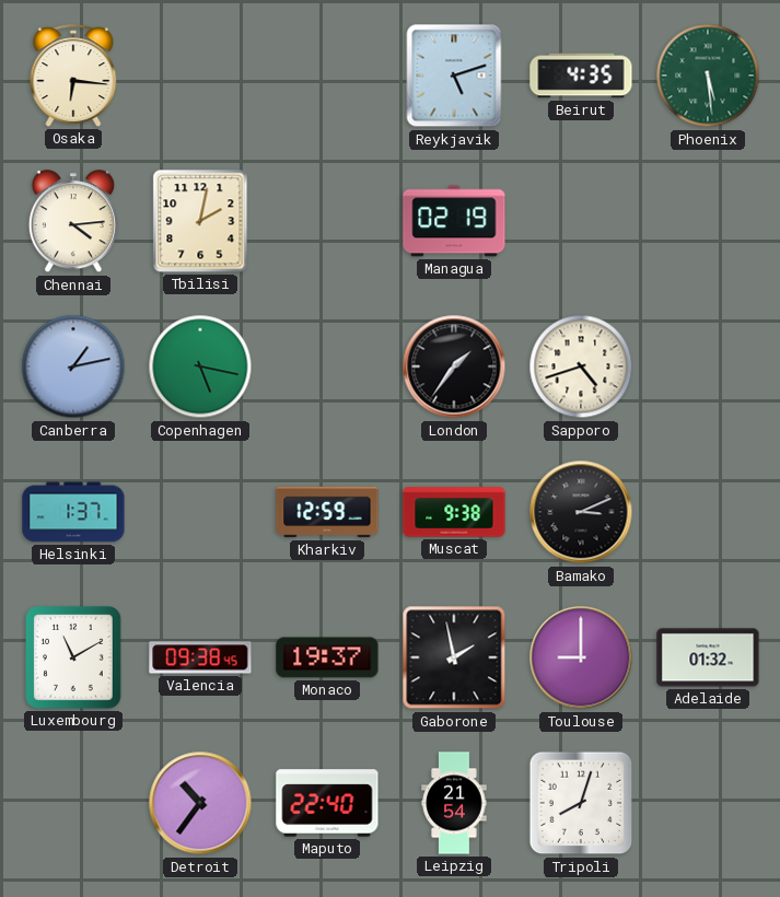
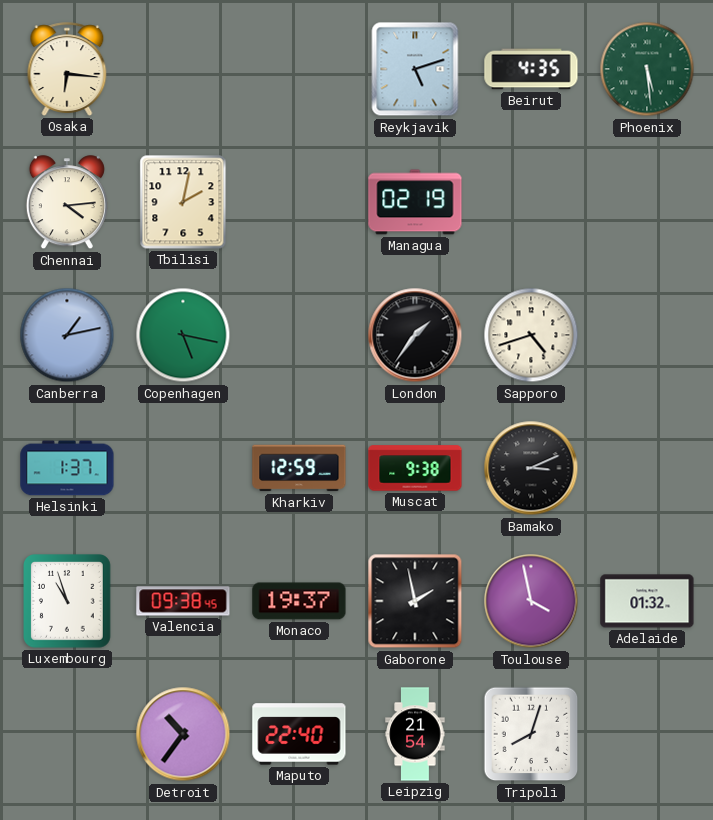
Luxembourg: 11:10 -> 10:57
Toulouse: 9:00 -> 3:58
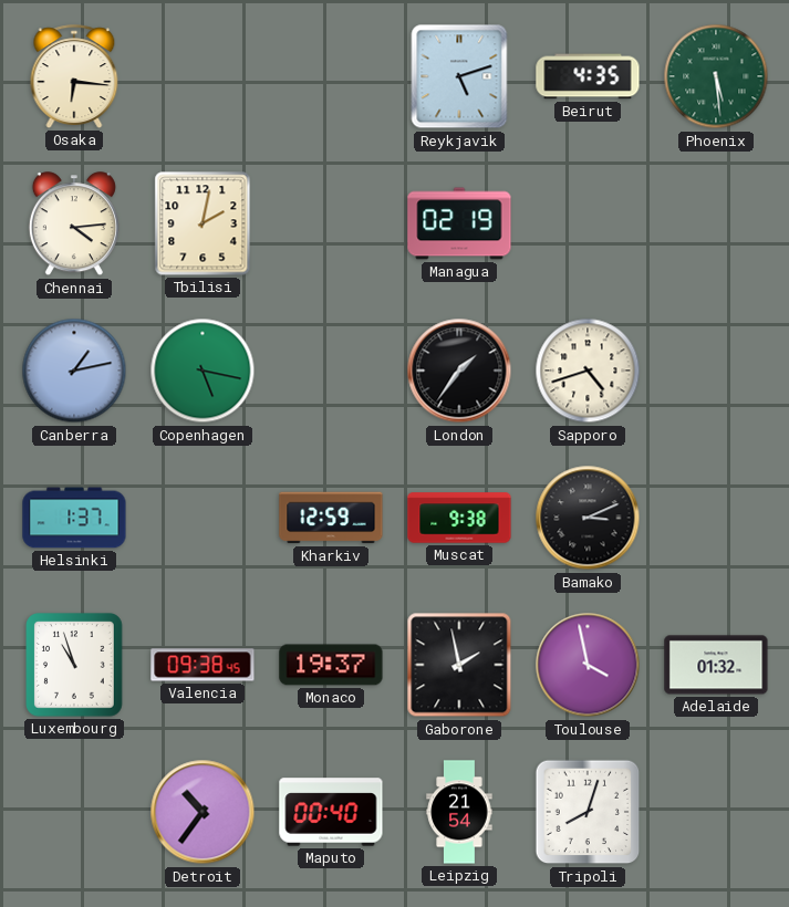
Maputo: 22:40 -> 00:40
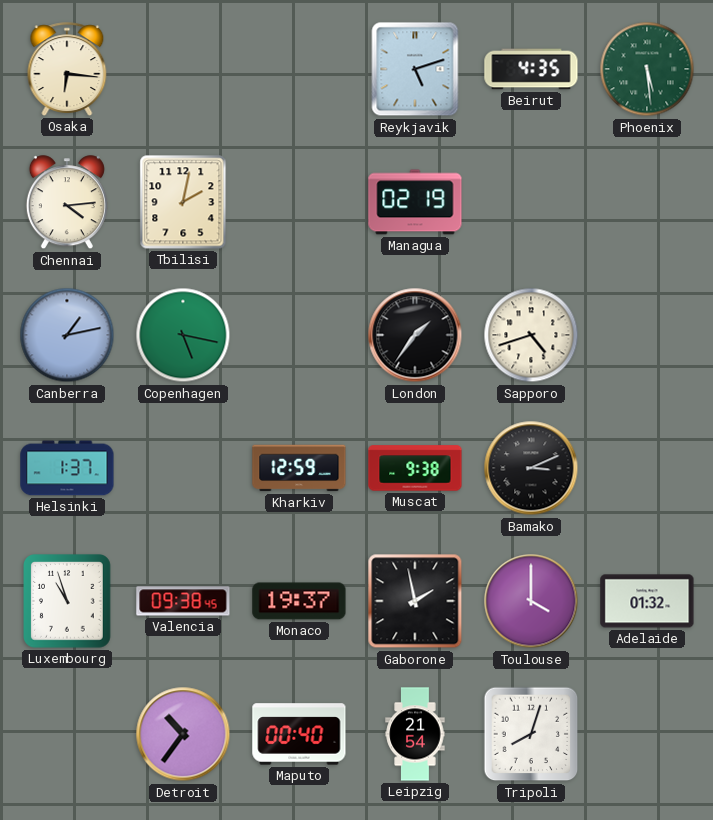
Toulouse: 3:58 -> 4:00
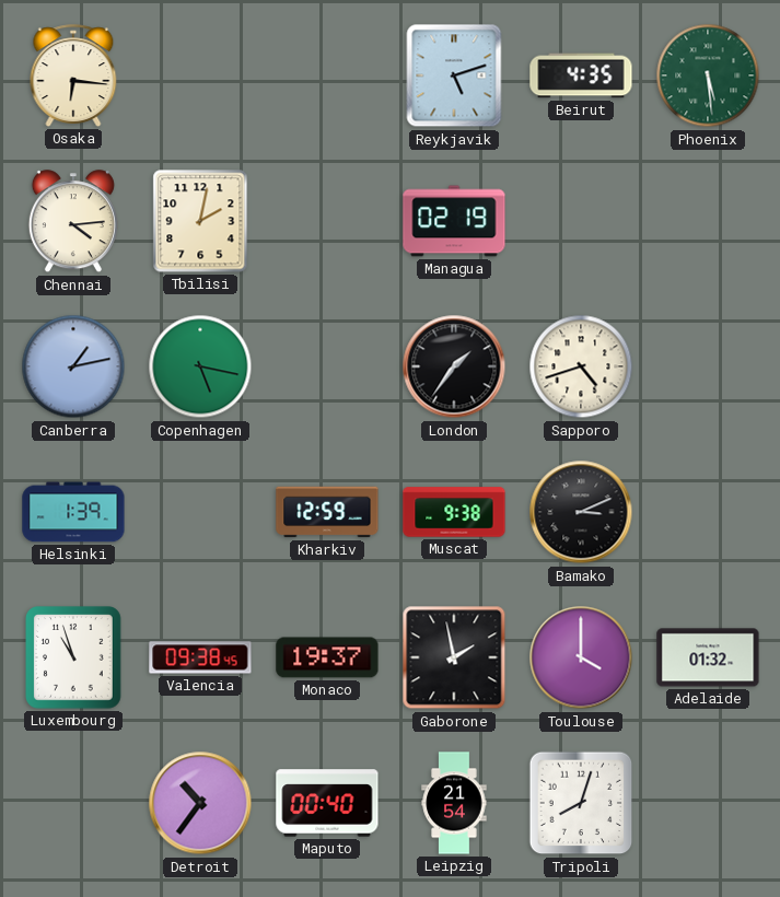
Helsinki: 1:37 -> 1:39
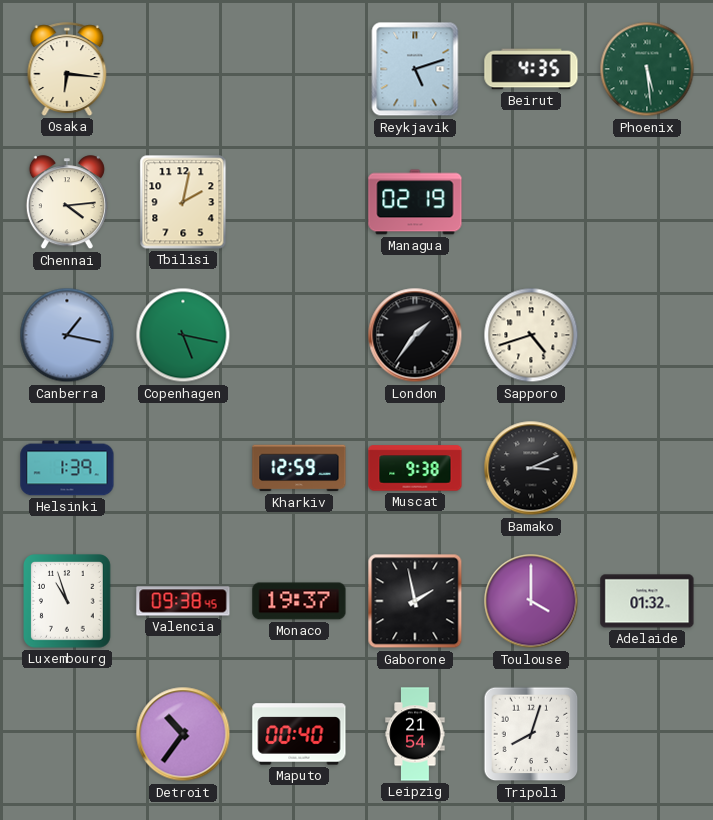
Canberra: 1:13 -> 1:17
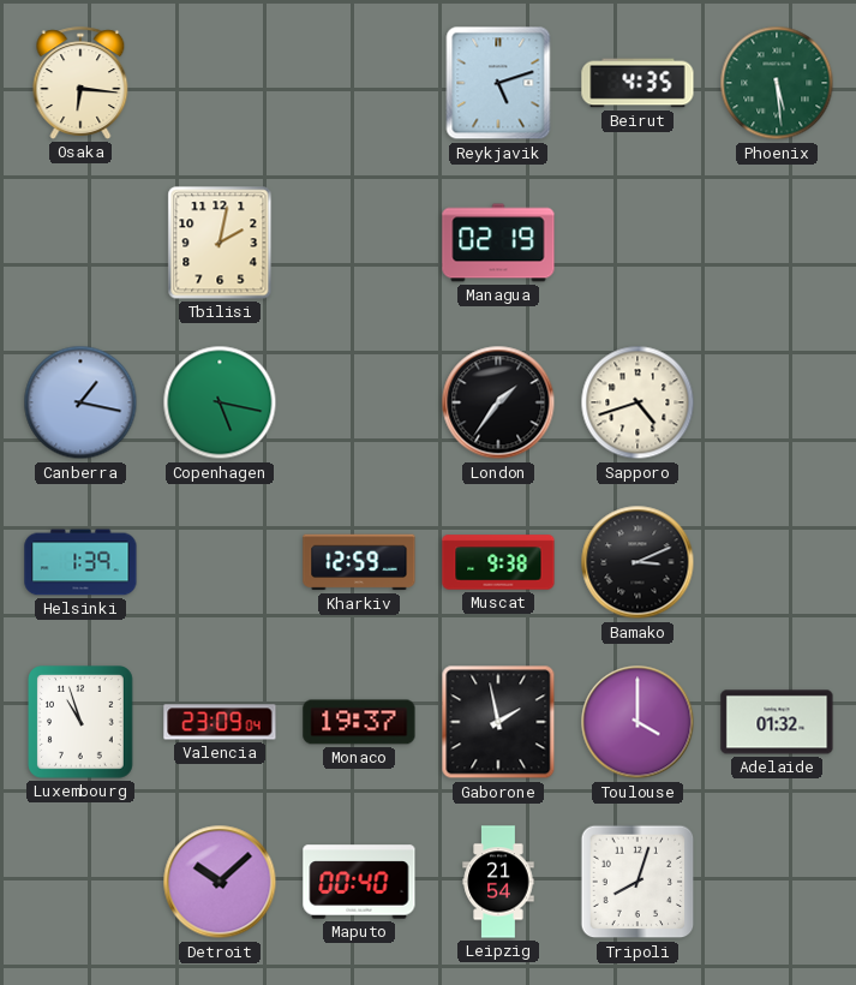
Chennai: 4:14 -> none
Valencia: 09:38 -> 23:09
Detroit: 10:36 -> 10:08
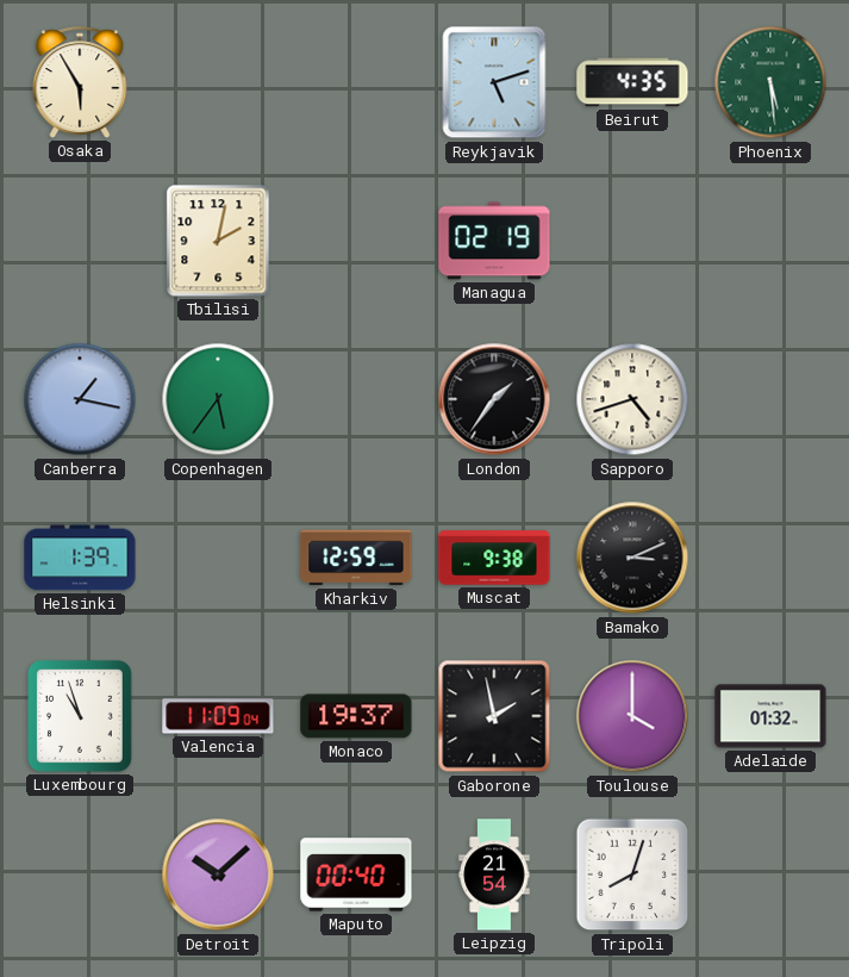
Osaka: 6:16 -> 5:55
Copenhagen: 5:17 -> 5:36
Valencia: 23:09 -> 11:09
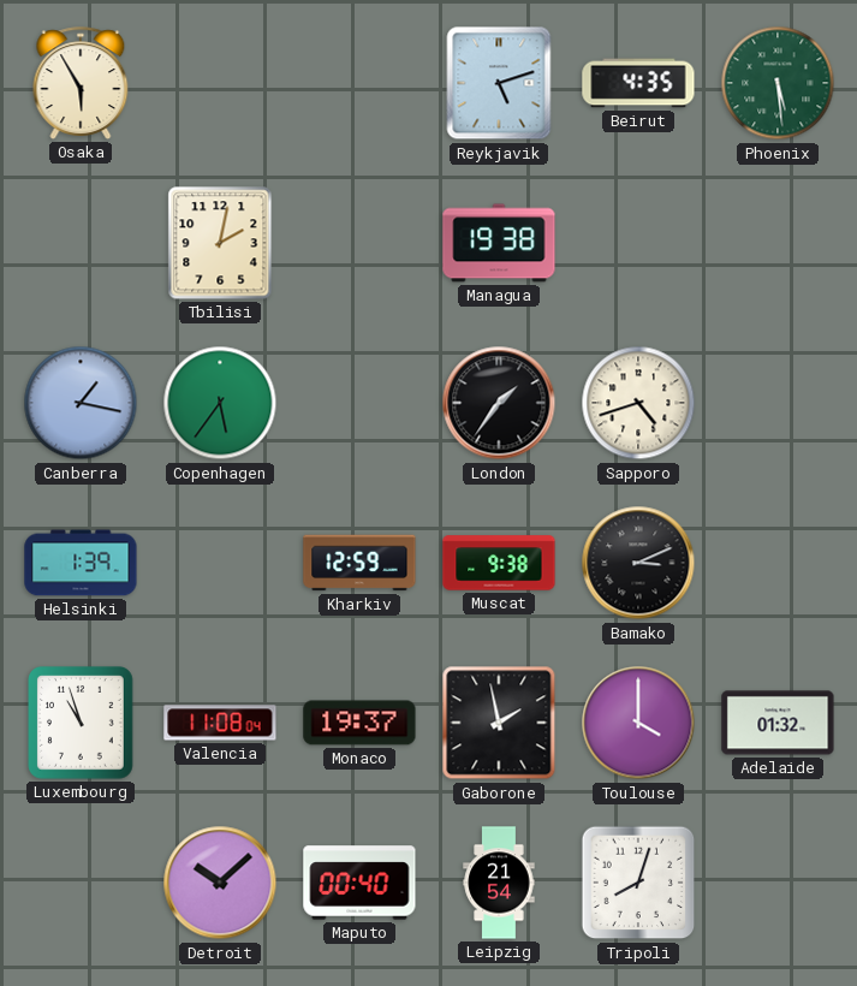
Managua: 02:19 -> 19:38
Valencia: 11:09 -> 11:08
